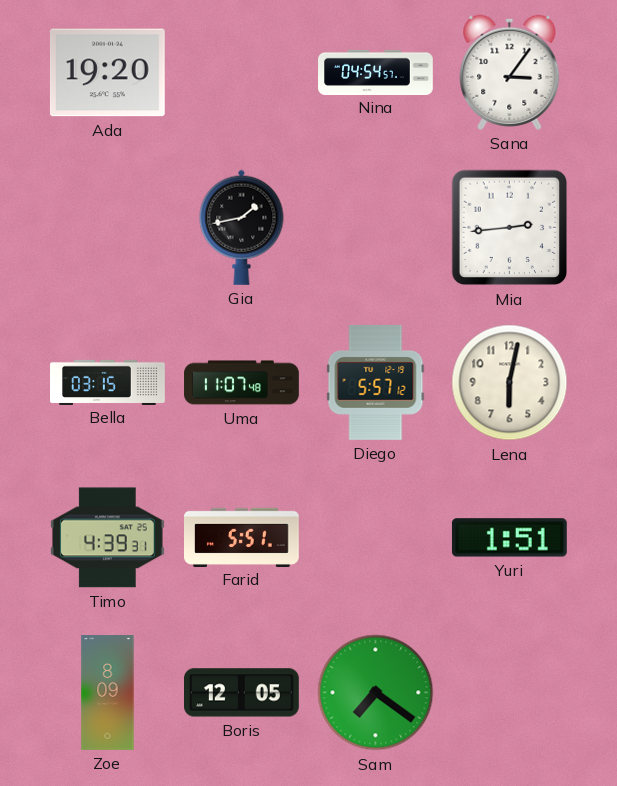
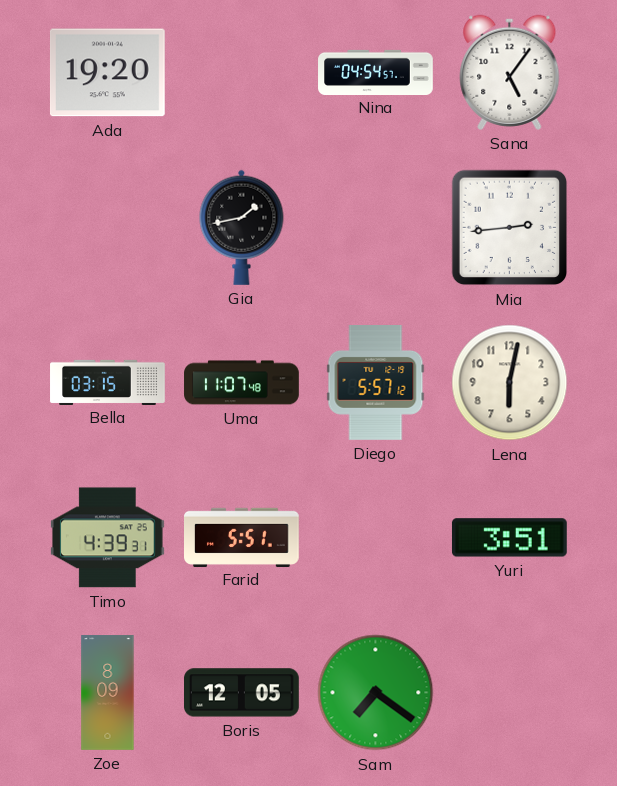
Sana: 3:06 -> 5:06
Yuri: 1:51 -> 3:51
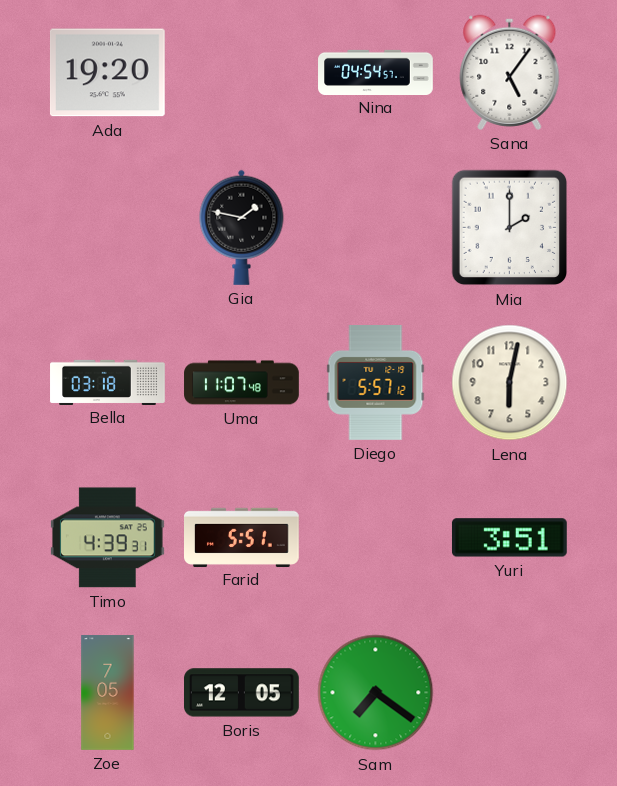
Gia: 1:43 -> 1:47
Mia: 2:44 -> 2:00
Bella: 03:15 -> 03:18
Zoe: 8:09 -> 7:05
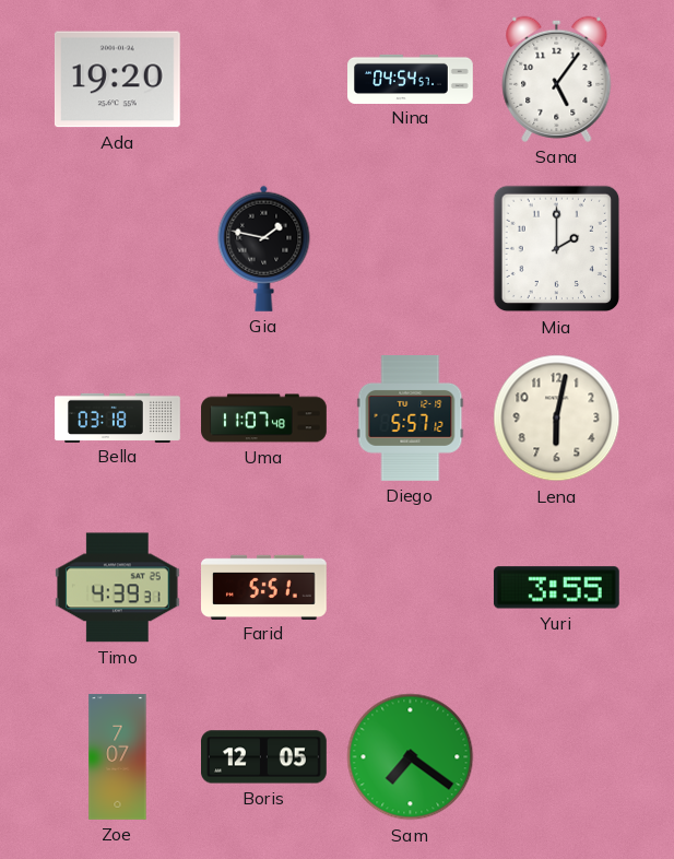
Yuri: 3:51 -> 3:55
Zoe: 7:05 -> 7:07
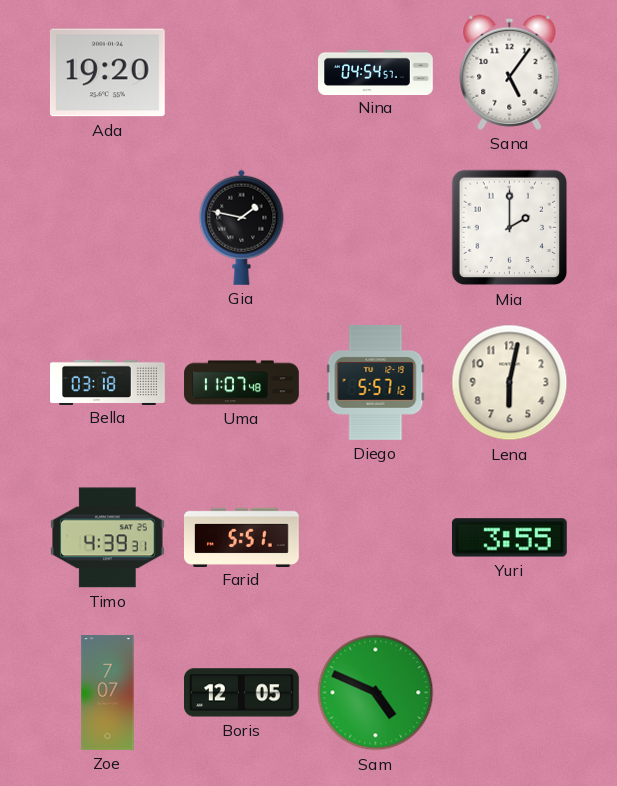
Sam: 7:21 -> 4:49
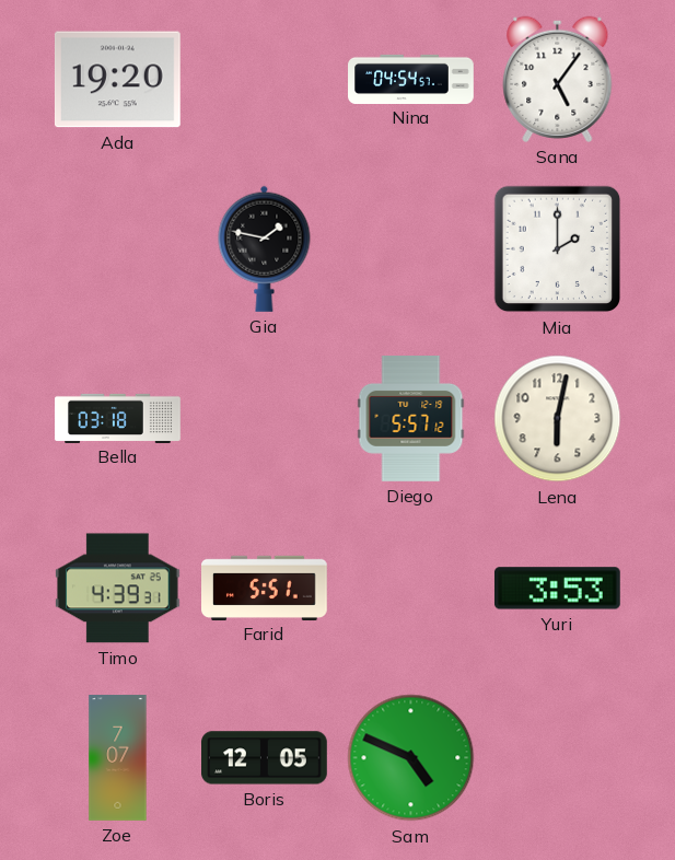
Uma: 11:07 -> none
Yuri: 3:55 -> 3:53
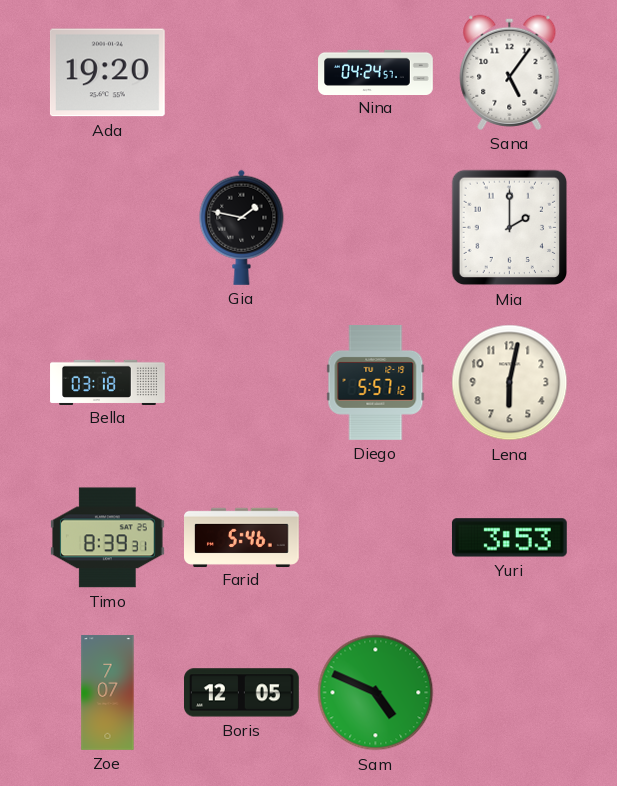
Nina: 04:54 -> 04:24
Timo: 4:39 -> 8:39
Farid: 5:51 -> 5:46
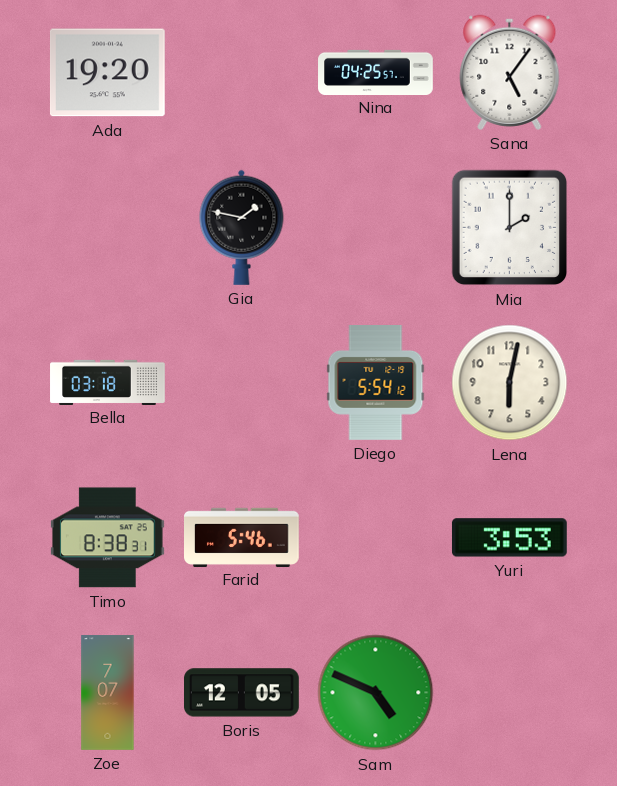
Nina: 04:24 -> 04:25
Diego: 5:57 -> 5:54
Timo: 8:39 -> 8:38
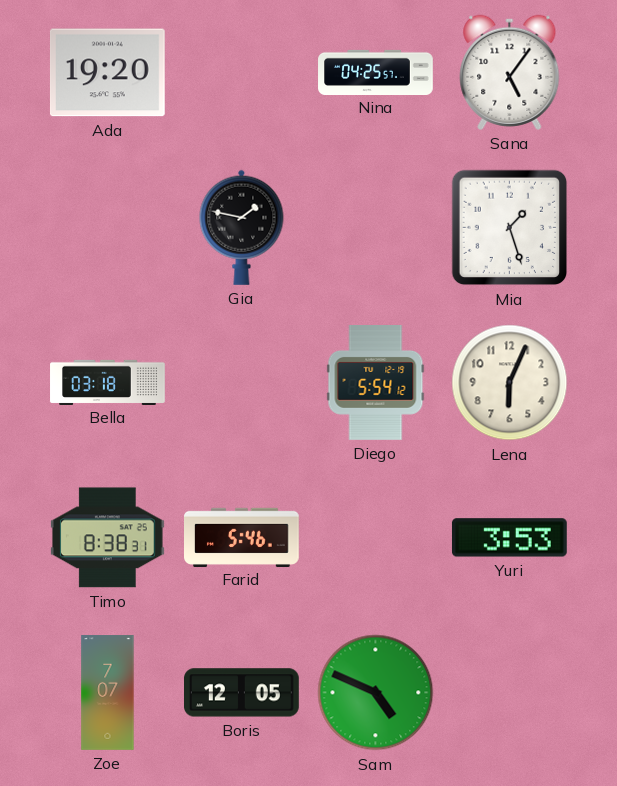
Mia: 2:00 -> 1:27
Lena: 6:02 -> 6:04
